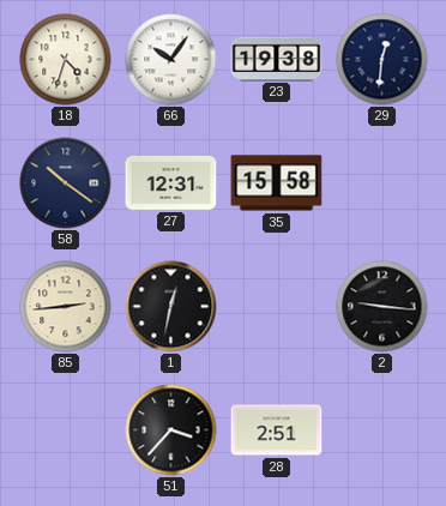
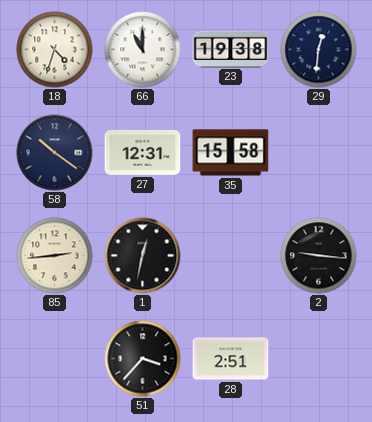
66: 10:06 -> 11:00
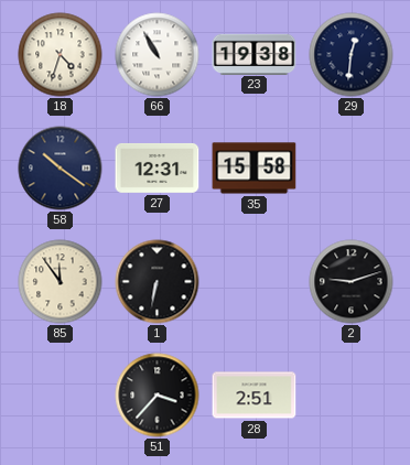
66: 11:00 -> 10:55
85: 2:44 -> 11:54
1: 12:32 -> 6:32
2: 9:16 -> 9:12
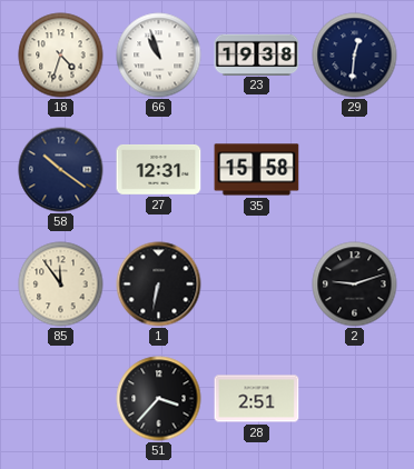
66: 10:55 -> 10:57
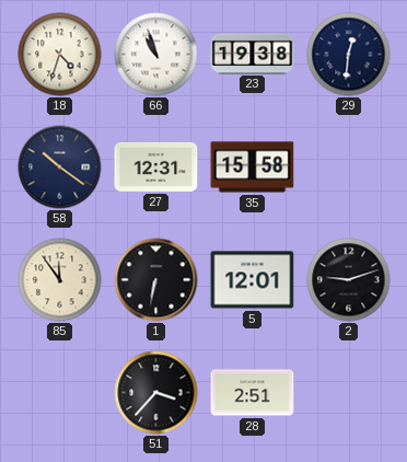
5: none -> 12:01
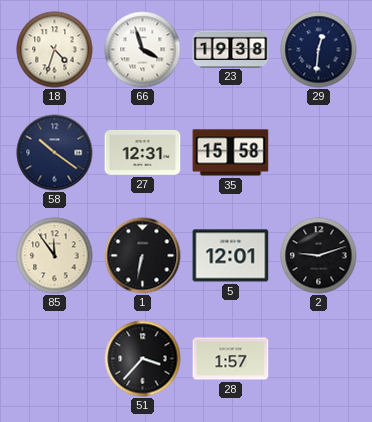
66: 10:57 -> 3:57
28: 2:51 -> 1:57
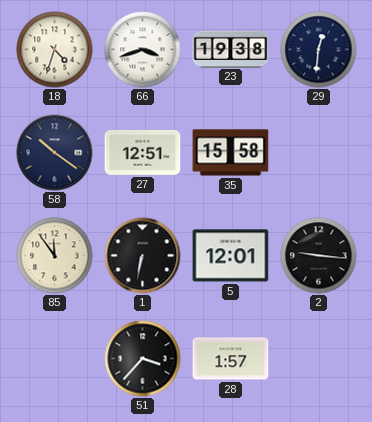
66: 3:57 -> 3:42
27: 12:31 -> 12:51
2: 9:12 -> 9:16
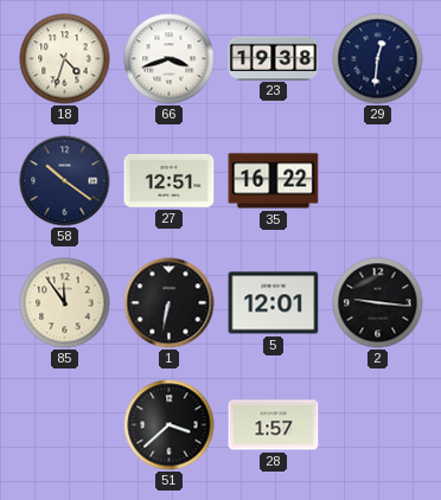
35: 15:58 -> 16:22
51: 3:37 -> 3:38
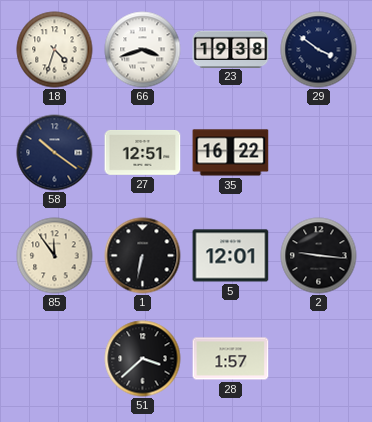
29: 12:31 -> 3:51
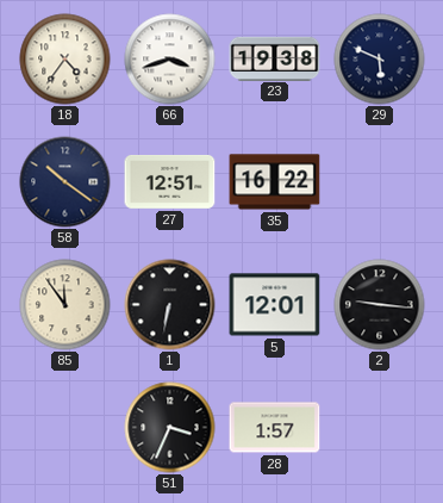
18: 4:33 -> 4:36
29: 3:51 -> 5:49
51: 3:38 -> 3:34
